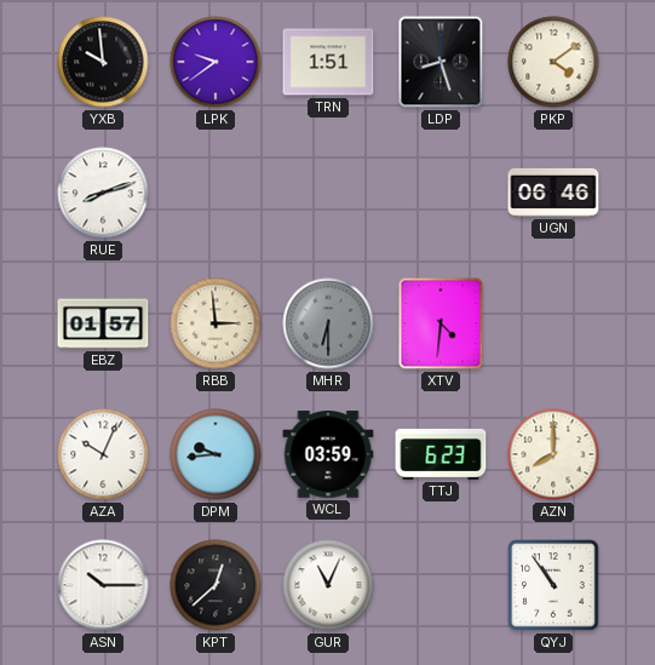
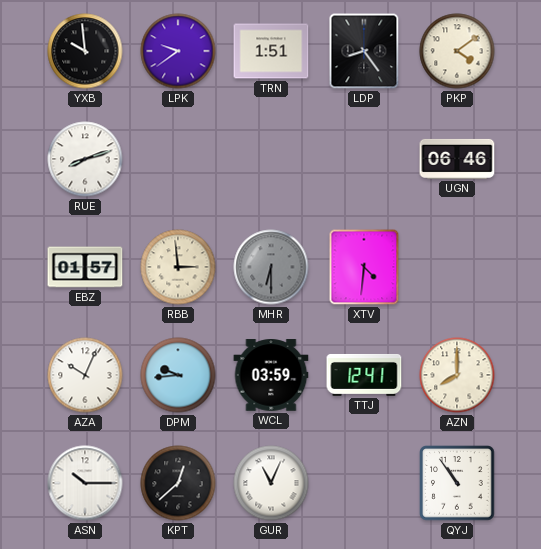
LDP: 8:27 -> 8:24
TTJ: 6:23 -> 12:41
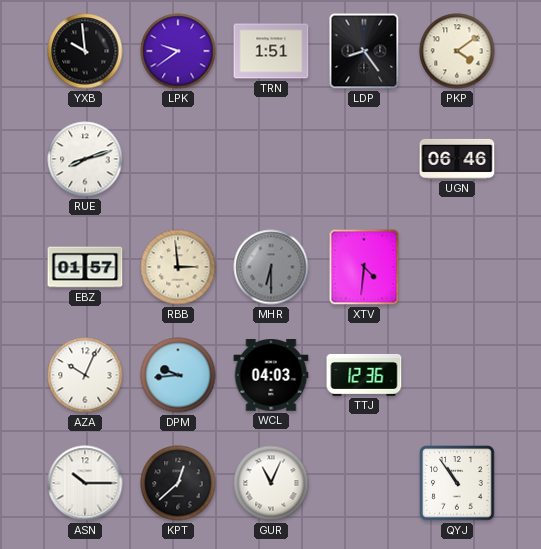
WCL: 03:59 -> 04:03
TTJ: 12:41 -> 12:36
AZN: 8:00 -> none
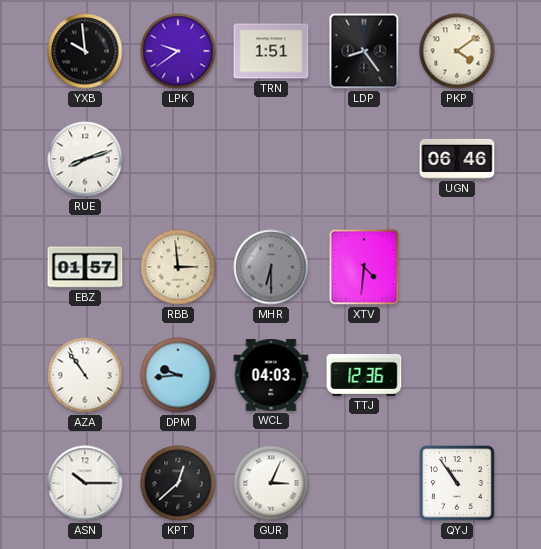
AZA: 10:04 -> 10:54
GUR: 11:04 -> 3:04
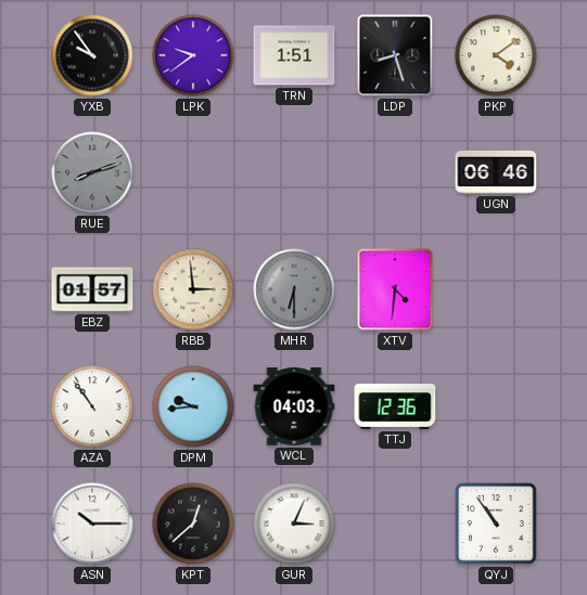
YXB: 9:59 -> 9:54
LDP: 8:24 -> 8:27
RUE dial: white -> grey
